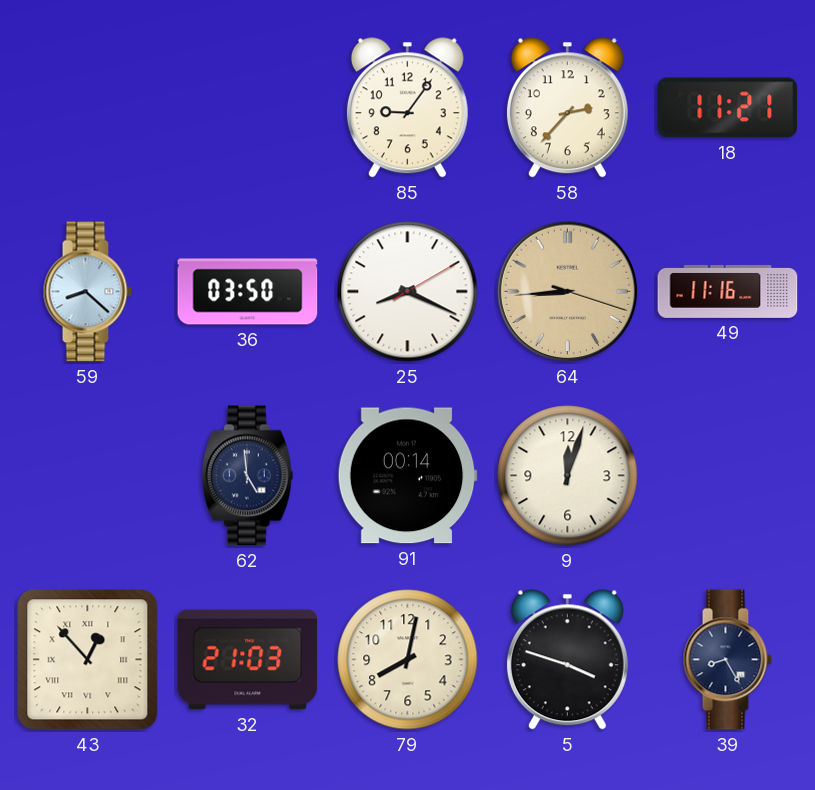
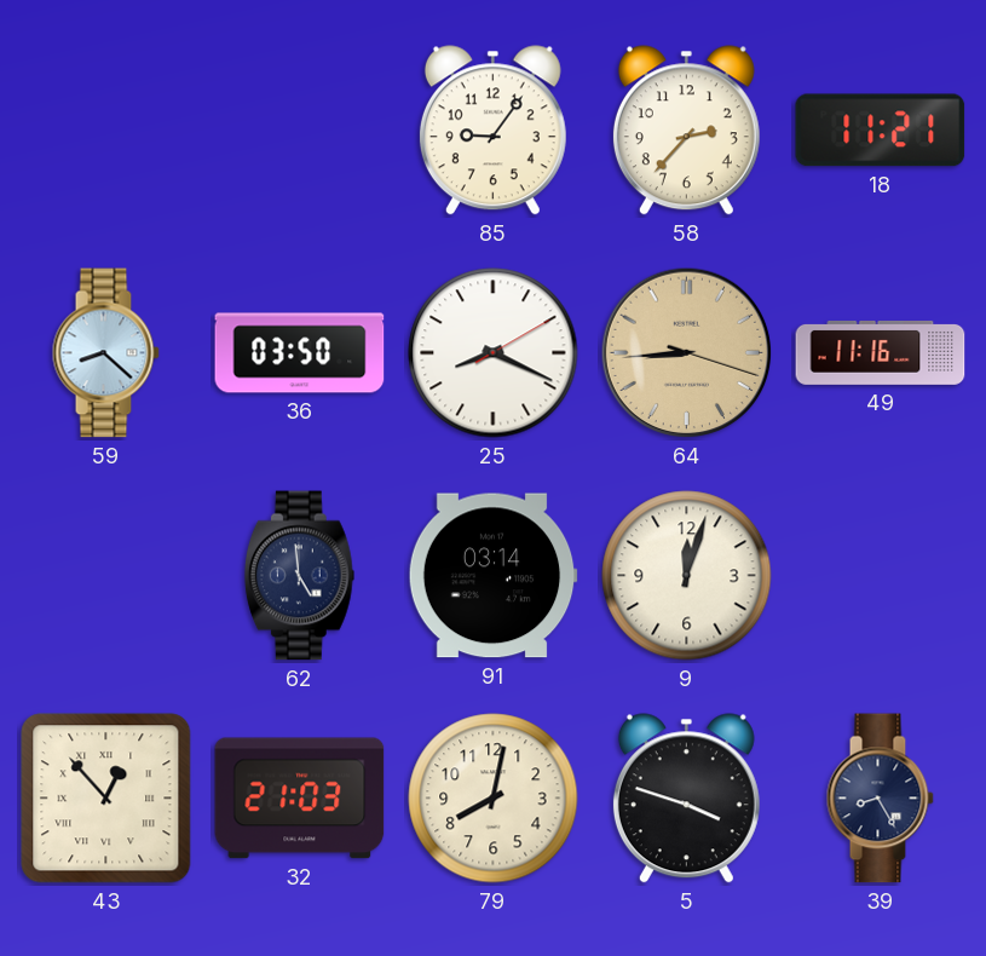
91: 00:14 -> 03:14
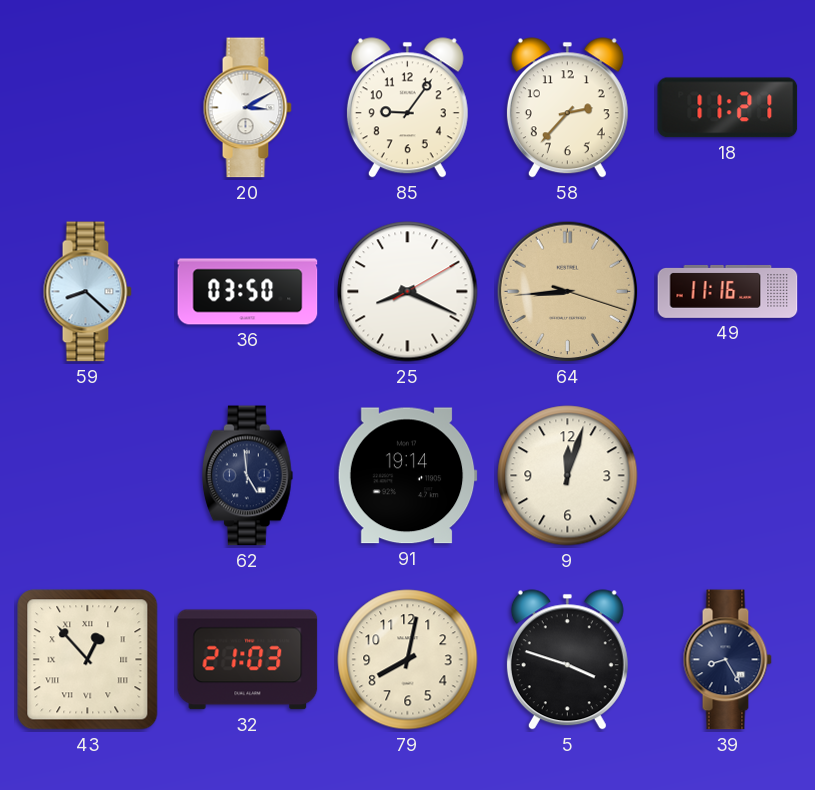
20: none -> 3:10
91: 03:14 -> 19:14
